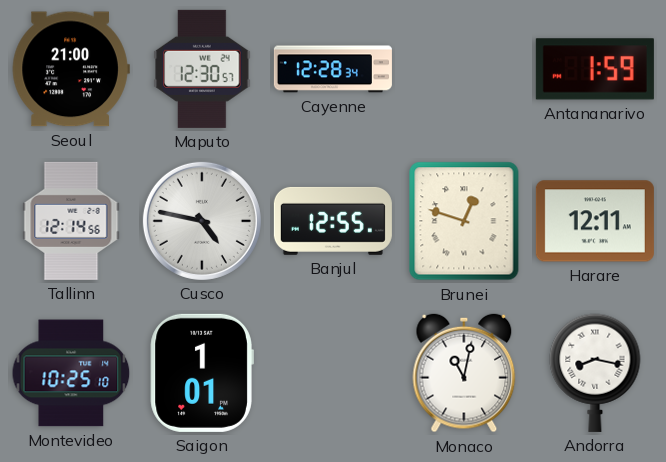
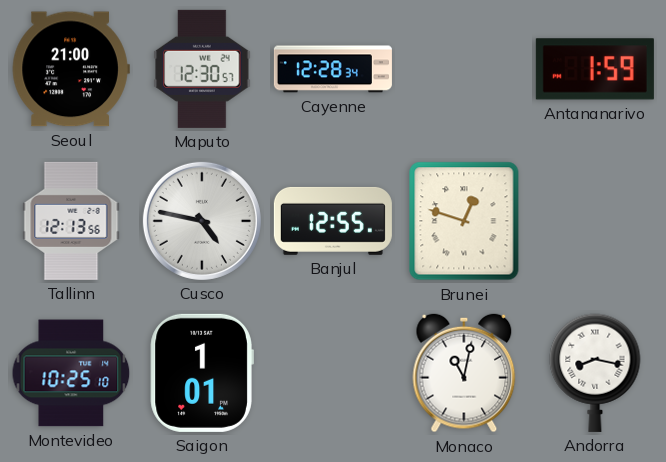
Tallinn: 12:14 -> 12:13
Harare: 12:11 -> none
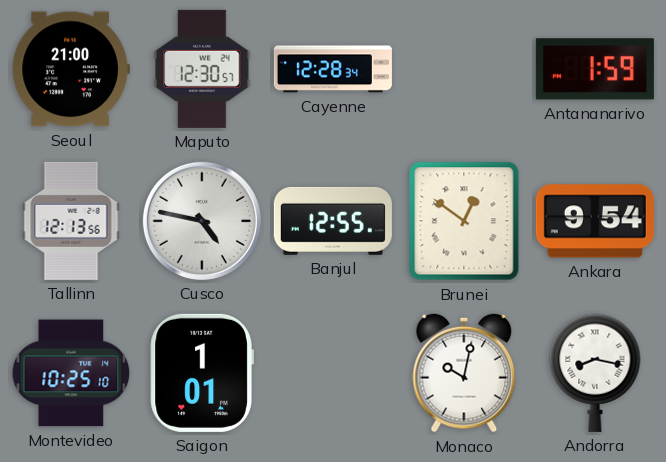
Brunei: 12:48 -> 12:51
Ankara: none -> 9:54
Monaco: 11:02 -> 10:02
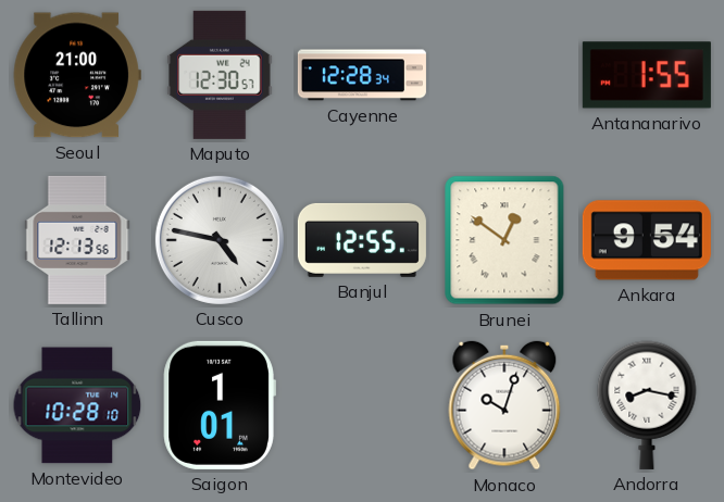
Antananarivo: 1:59 -> 1:55
Montevideo: 10:25 -> 10:28
Monaco: 10:02 -> 10:03
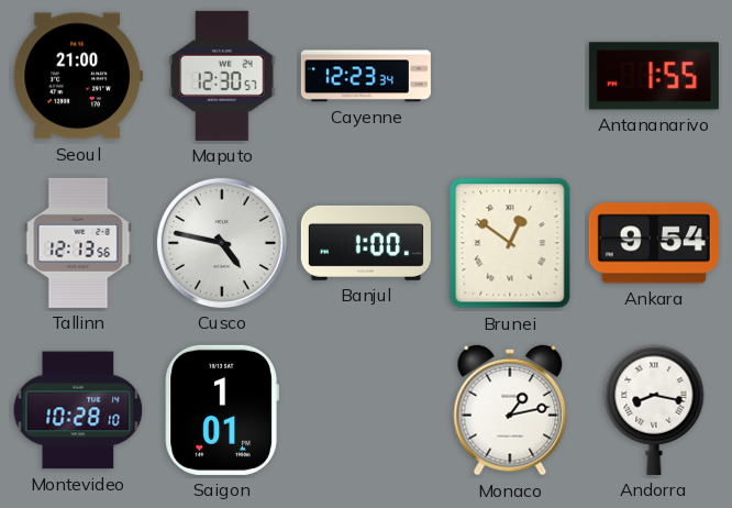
Cayenne: 12:28 -> 12:23
Banjul: 12:55 -> 1:00
Monaco: 10:03 -> 1:13
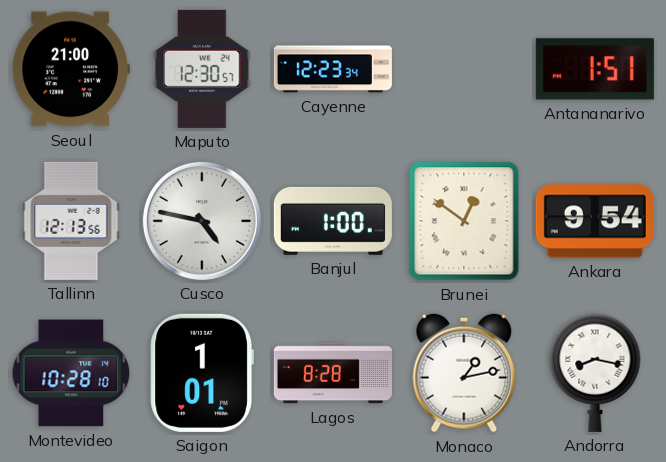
Antananarivo: 1:55 -> 1:51
Lagos: none -> 8:28
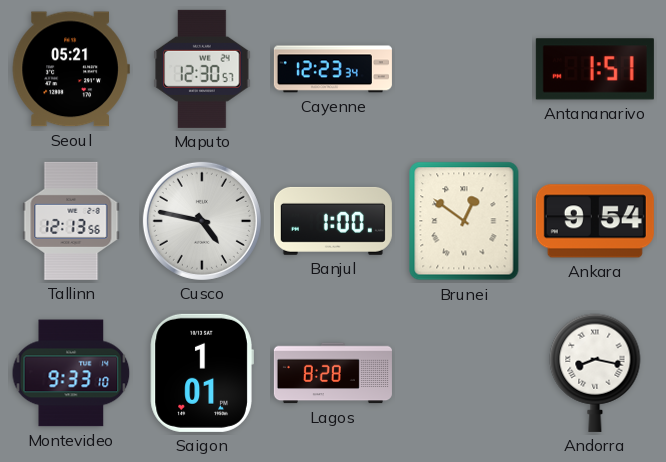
Seoul: 21:00 -> 05:21
Montevideo: 10:28 -> 9:33
Monaco: 1:13 -> none
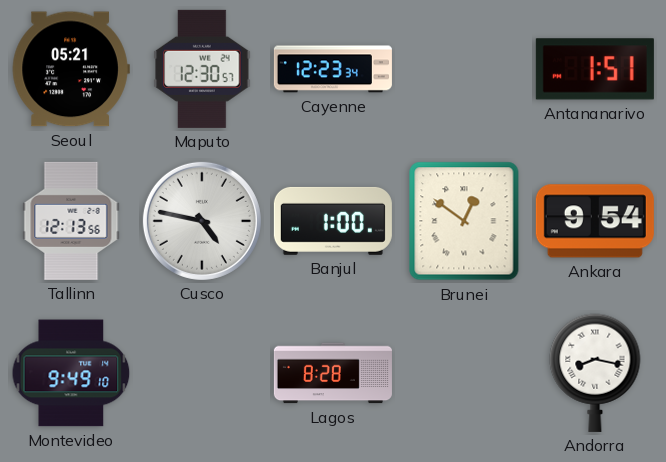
Montevideo: 9:33 -> 9:49
Saigon: 1:01 -> none
